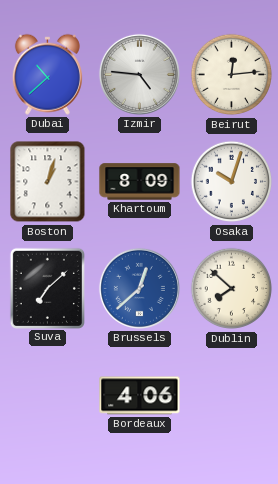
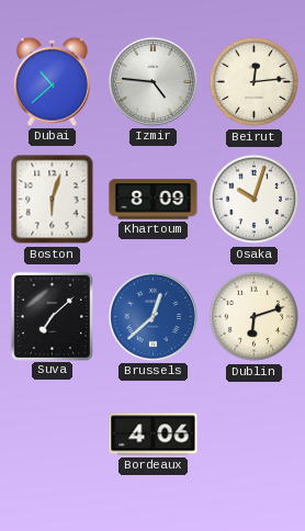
Boston: 1:03 -> 6:03
Dublin: 7:52 -> 6:12
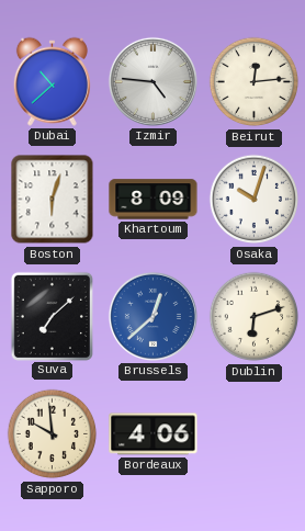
Sapporo: none -> 9:59
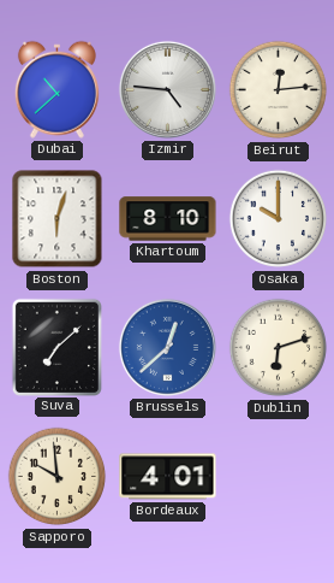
Khartoum: 8:09 -> 8:10
Osaka: 10:03 -> 10:00
Bordeaux: 4:06 -> 4:01
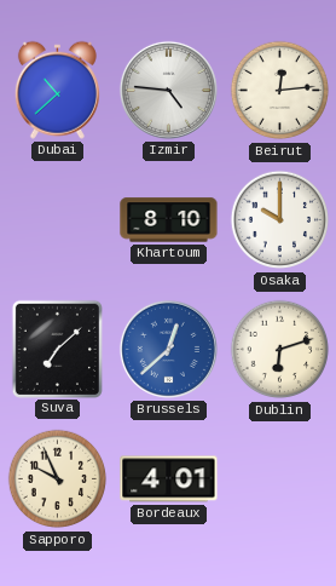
Boston: 6:03 -> none
Sapporo: 9:59 -> 9:56
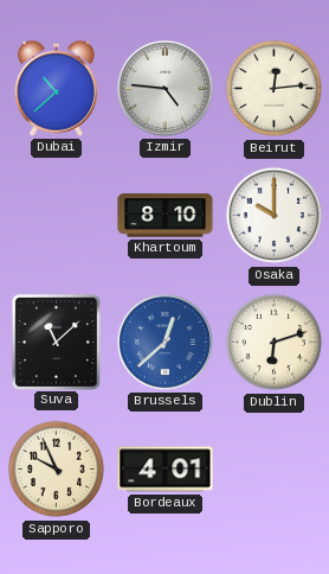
Suva: 7:08 -> 11:08
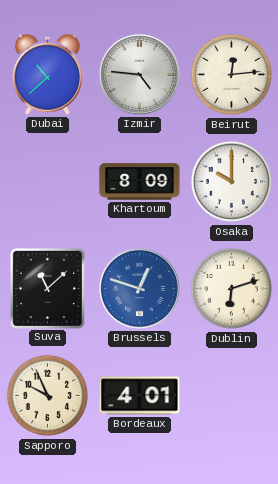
Khartoum: 8:10 -> 8:09
Brussels: 12:38 -> 12:48
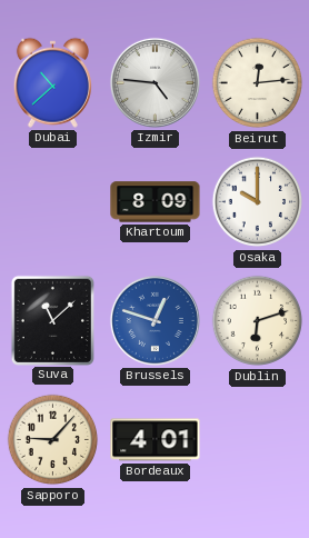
Sapporo: 9:56 -> 9:07
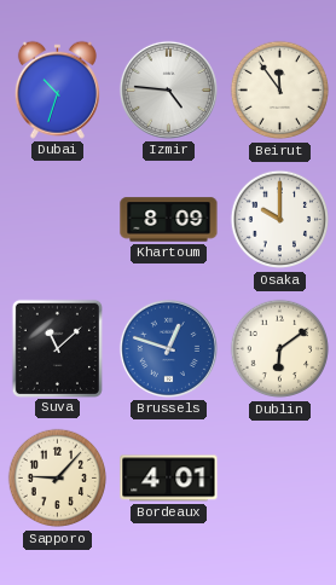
Dubai: 10:38 -> 10:33
Beirut: 12:14 -> 11:54
Dublin: 6:12 -> 6:09
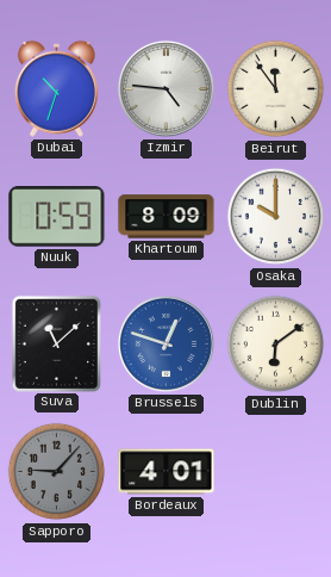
Nuuk: none -> 0:59
Sapporo dial: cream -> grey
